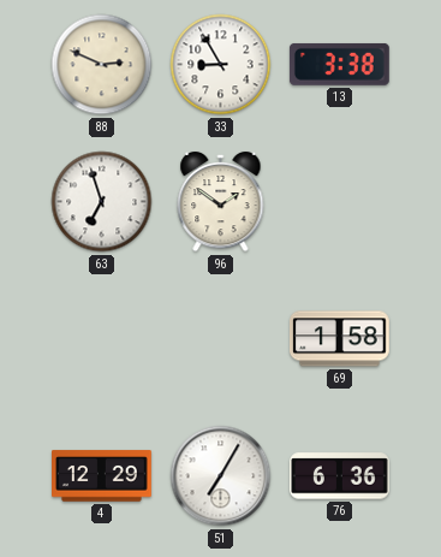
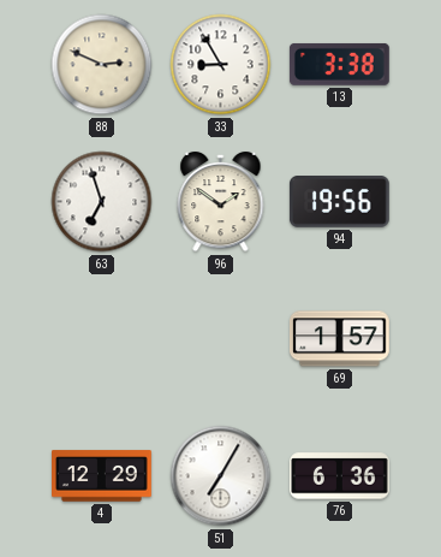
94: none -> 19:56
69: 1:58 -> 1:57
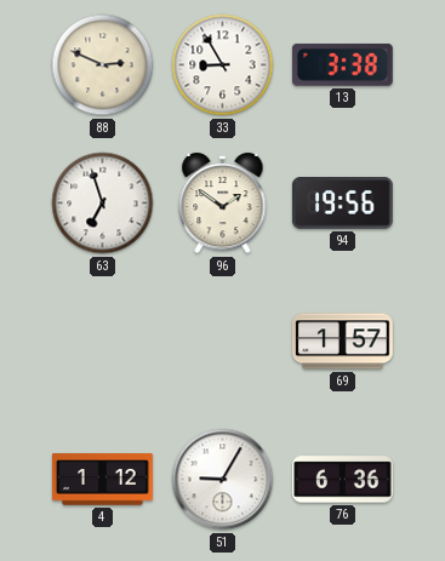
4: 12:29 -> 1:12
51: 7:05 -> 9:05
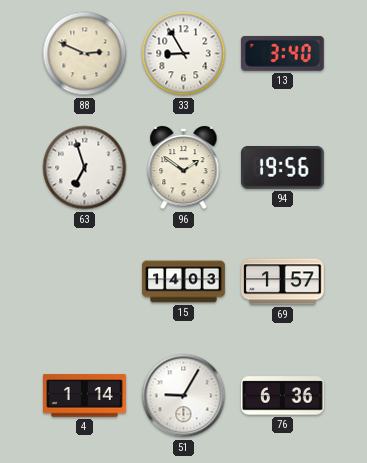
13: 3:38 -> 3:40
15: none -> 14:03
4: 1:12 -> 1:14
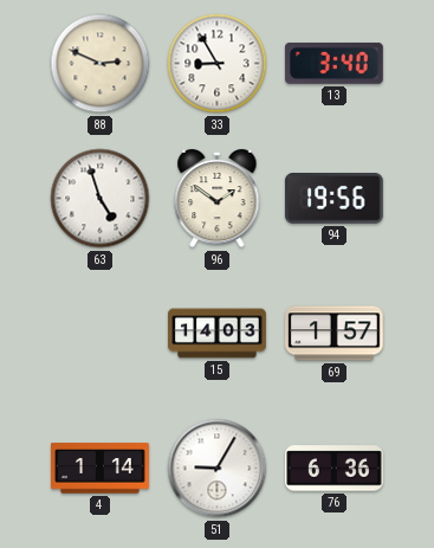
63: 6:57 -> 4:57
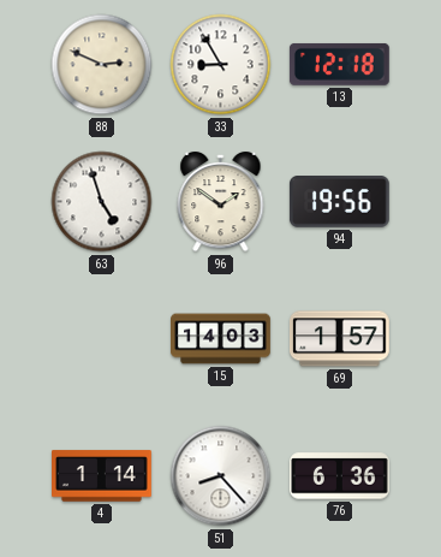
13: 3:40 -> 12:18
51: 9:05 -> 8:23
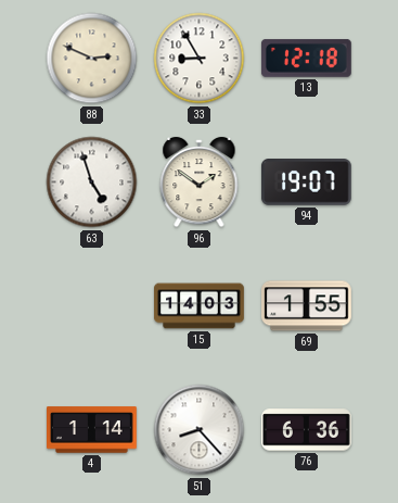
94: 19:56 -> 19:07
69: 1:57 -> 1:55
